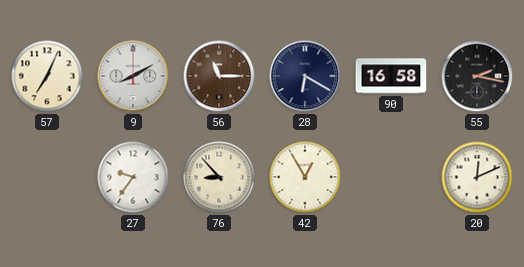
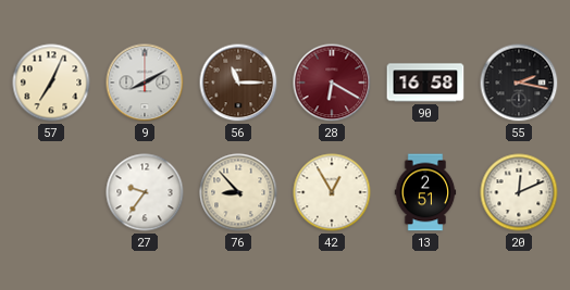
28 dial: navy -> burgundy
13: none -> 2:51
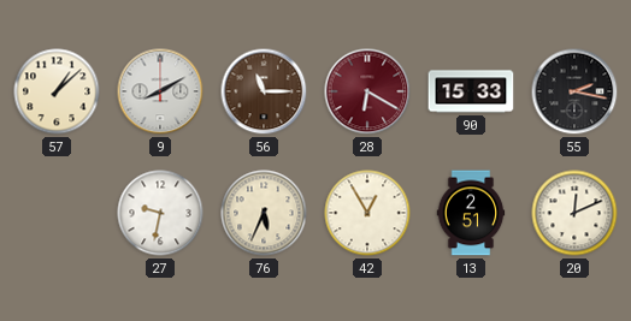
57: 7:04 -> 1:08
90: 16:58 -> 15:33
27: 9:36 -> 9:32
76: 8:53 -> 5:34
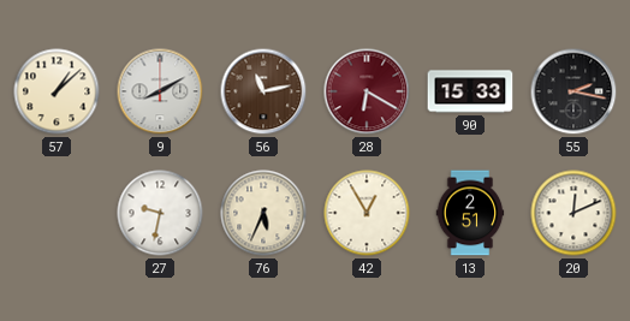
56: 11:15 -> 11:13
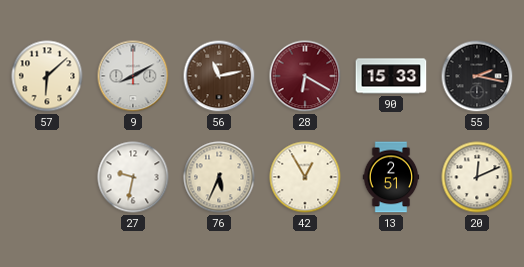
57: 1:08 -> 6:08
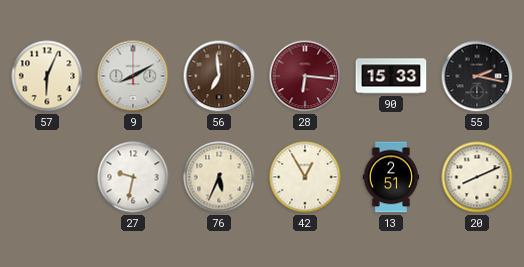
57: 6:08 -> 6:04
56: 11:13 -> 6:59
28: 6:20 -> 6:16
20: 12:11 -> 8:11
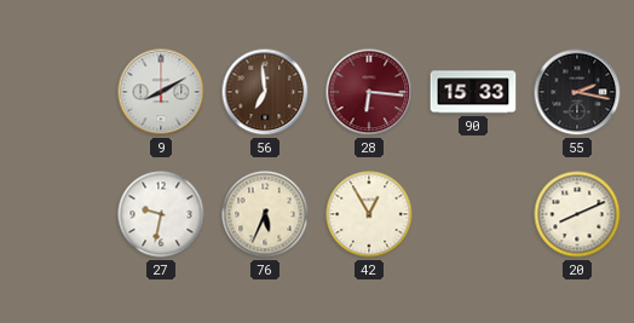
57: 6:04 -> none
13: 2:51 -> none
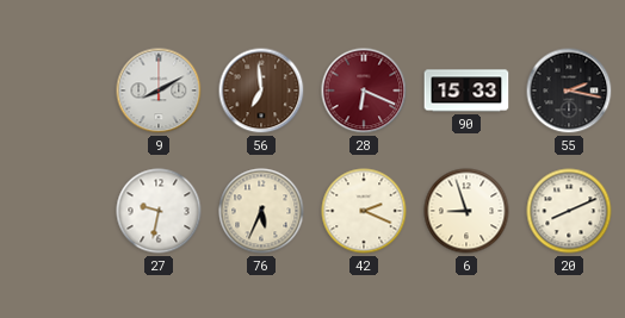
28: 6:16 -> 6:19
42: 12:55 -> 2:19
6: none -> 8:57
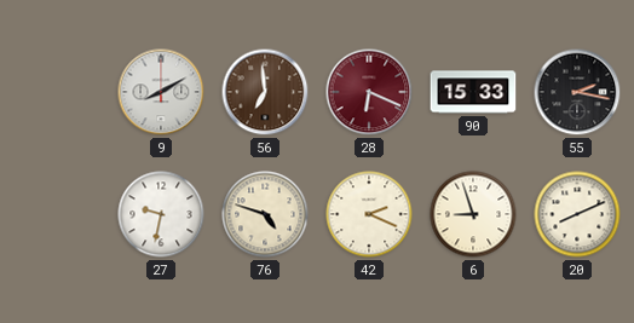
76: 5:34 -> 4:48
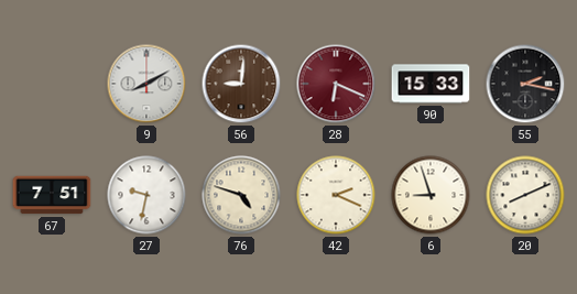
56: 6:59 -> 9:01
67: none -> 7:51
